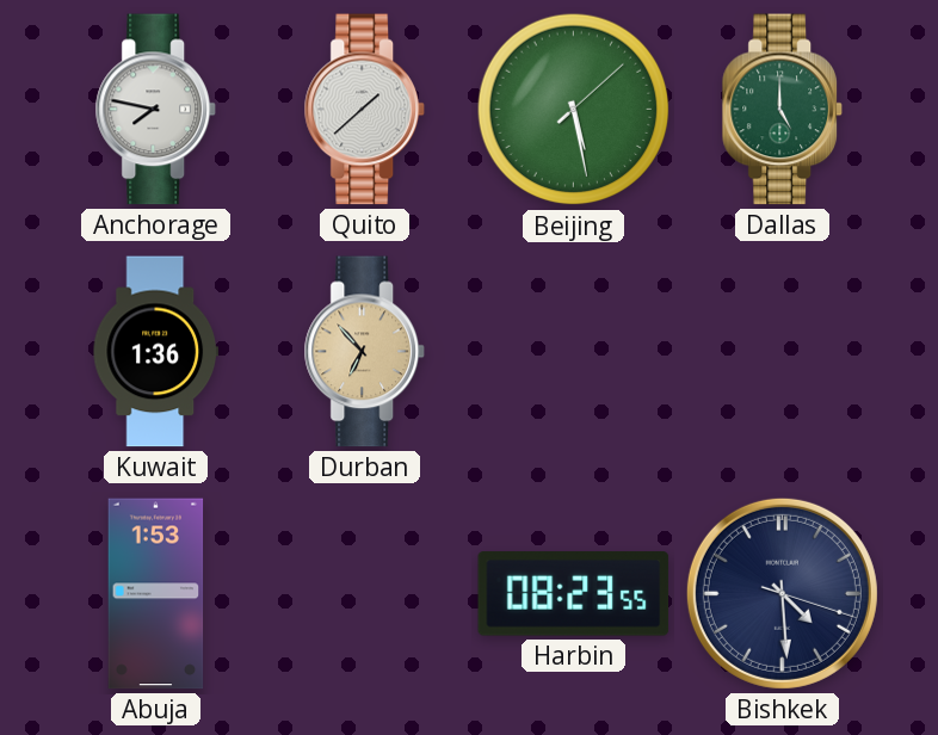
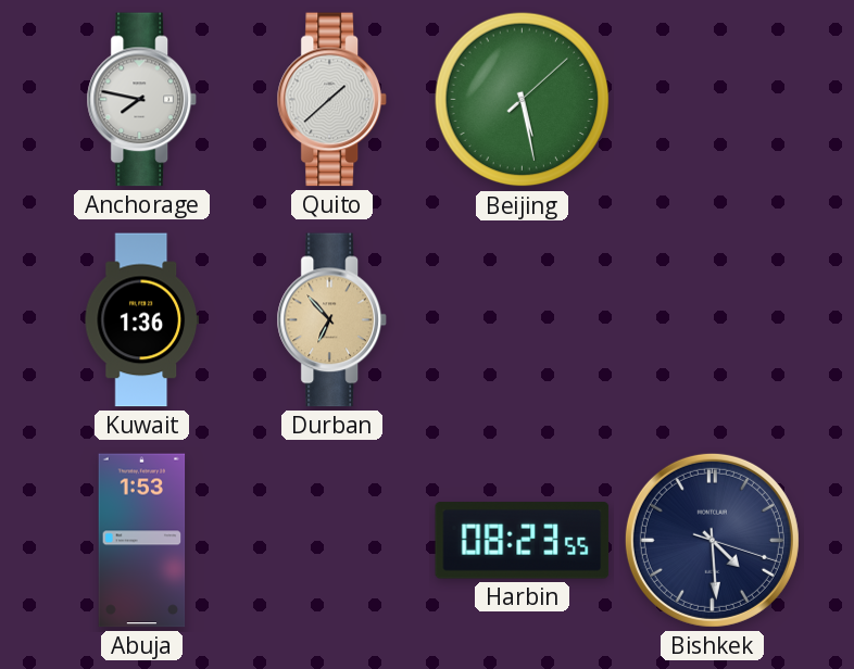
Dallas: 5:00 -> none
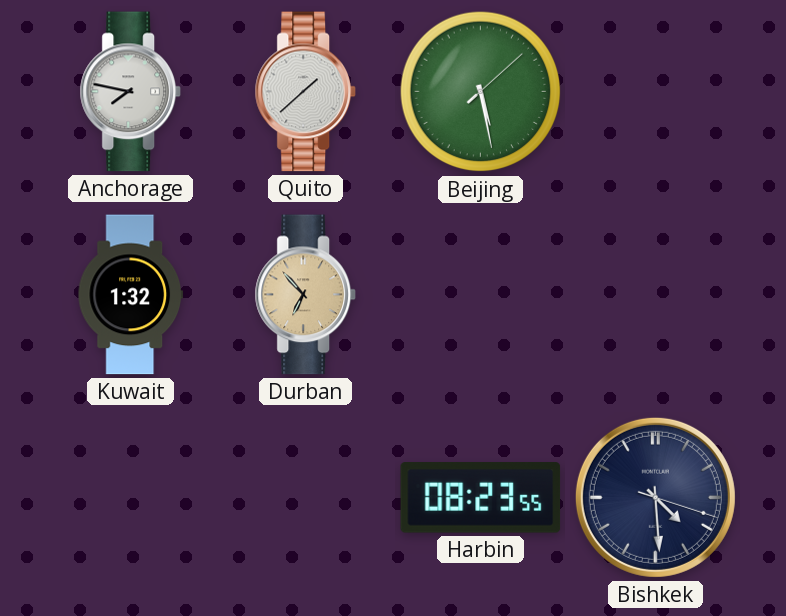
Kuwait: 1:36 -> 1:32
Abuja: 1:53 -> none
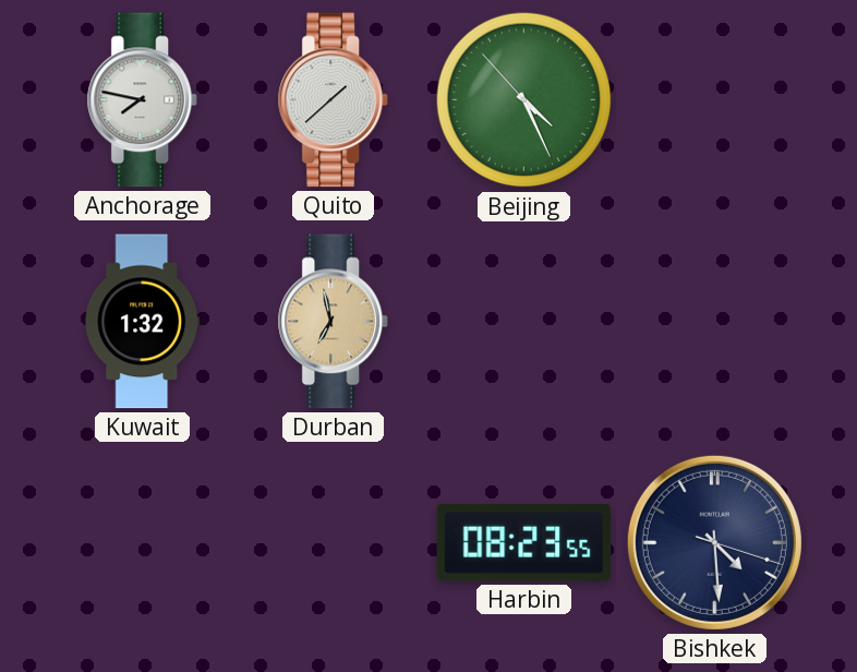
Beijing: 5:28 -> 4:25
Durban: 6:53 -> 6:58
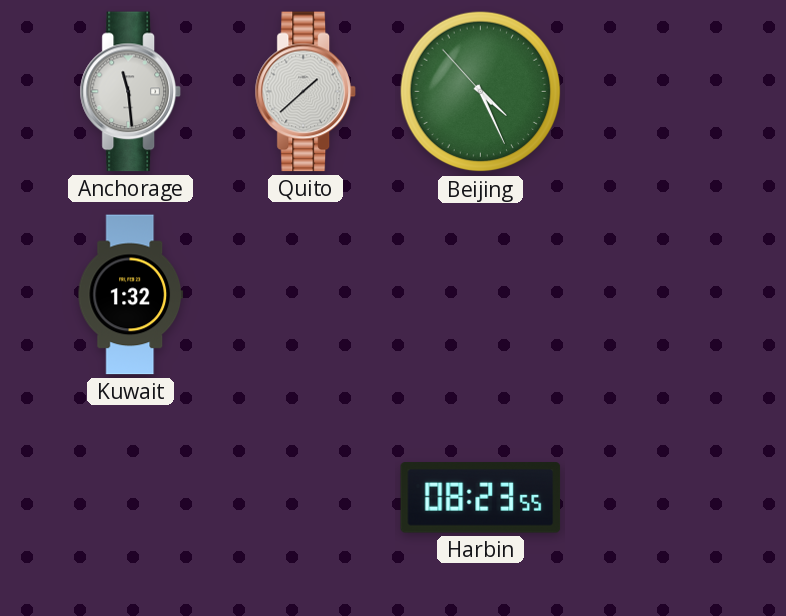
Anchorage: 7:47 -> 11:29
Durban: 6:58 -> none
Bishkek: 4:29 -> none
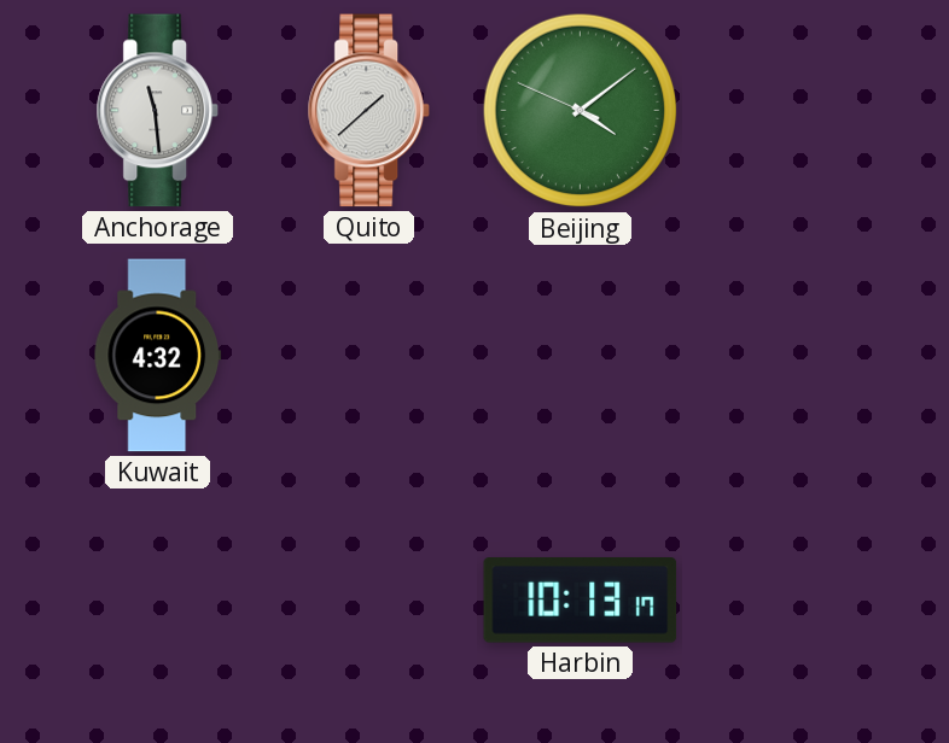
Beijing: 4:25 -> 4:08
Kuwait: 1:32 -> 4:32
Harbin: 08:23 -> 10:13
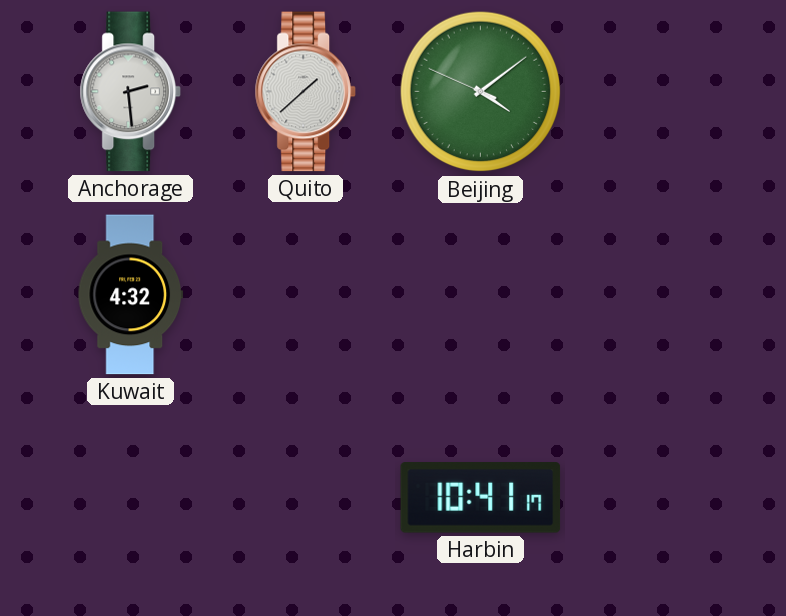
Anchorage: 11:29 -> 2:29
Harbin: 10:13 -> 10:41
